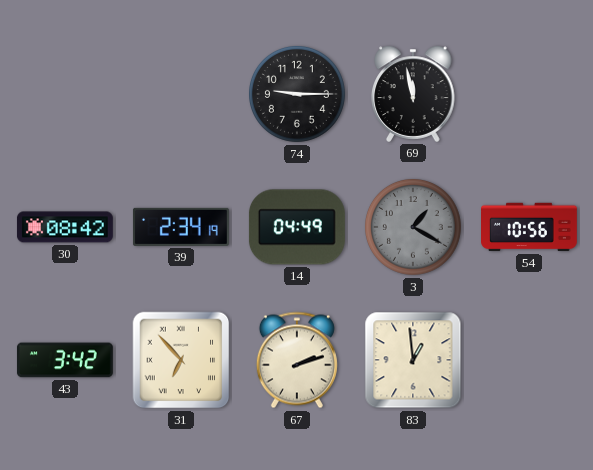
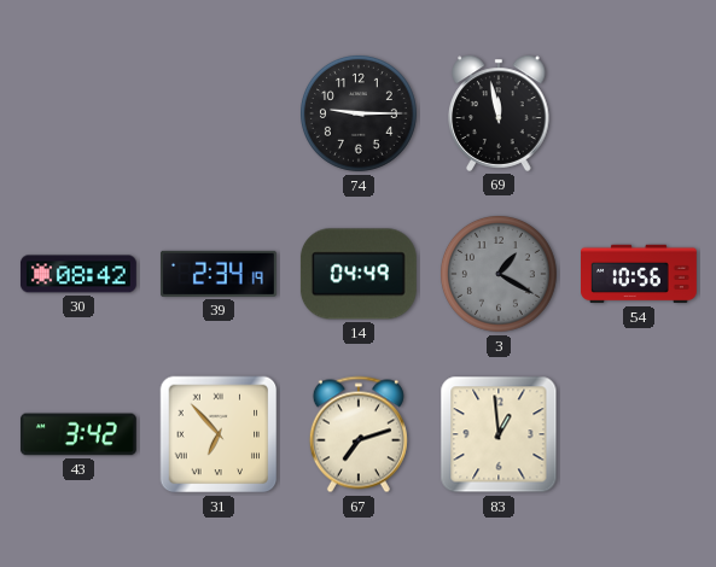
67: 2:12 -> 7:12
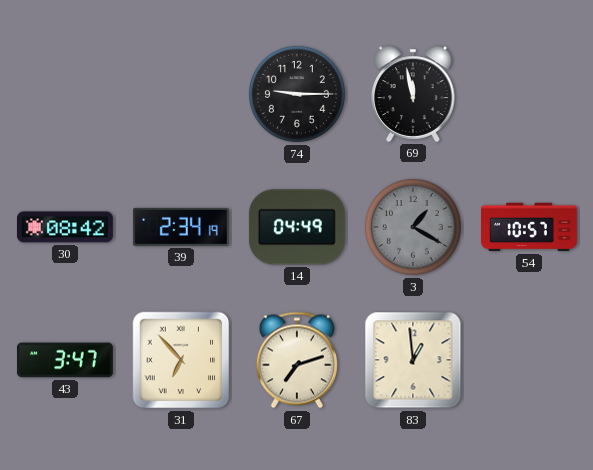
54: 10:56 -> 10:57
43: 3:42 -> 3:47
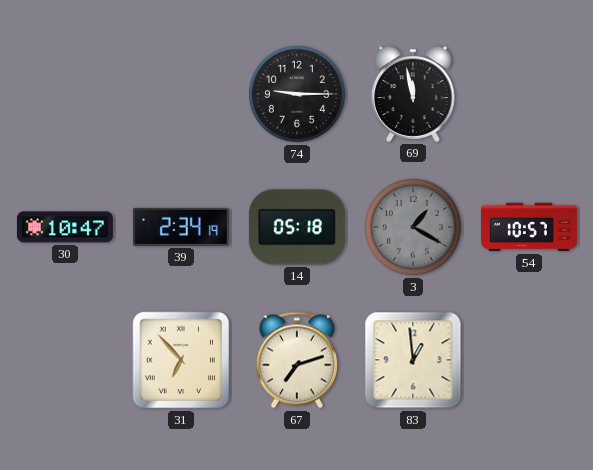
30: 08:42 -> 10:47
14: 04:49 -> 05:18
43: 3:47 -> none
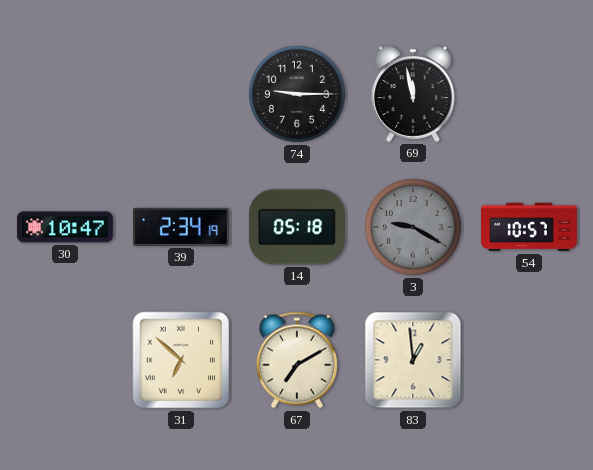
3: 1:20 -> 9:20
31: 6:53 -> 6:52
67: 7:12 -> 7:10
